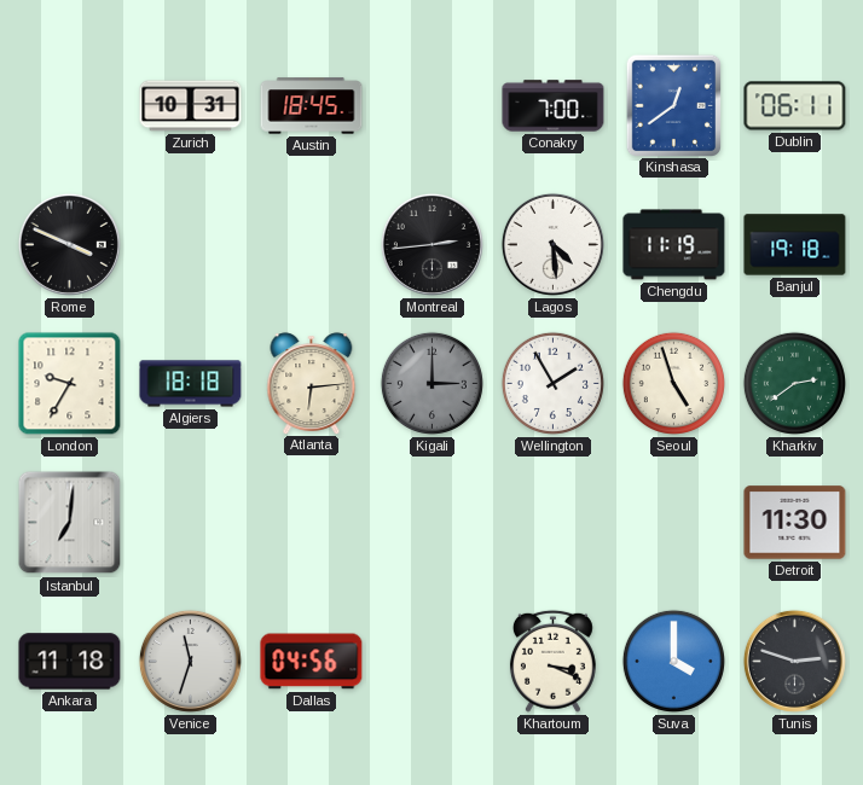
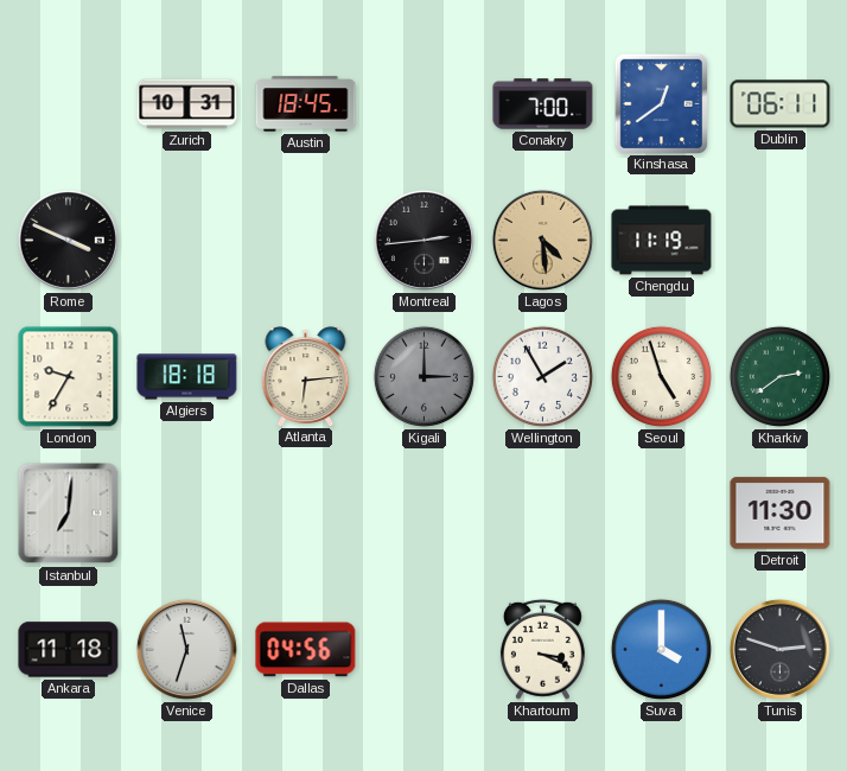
Lagos dial: white -> champagne
Banjul: 19:18 -> none
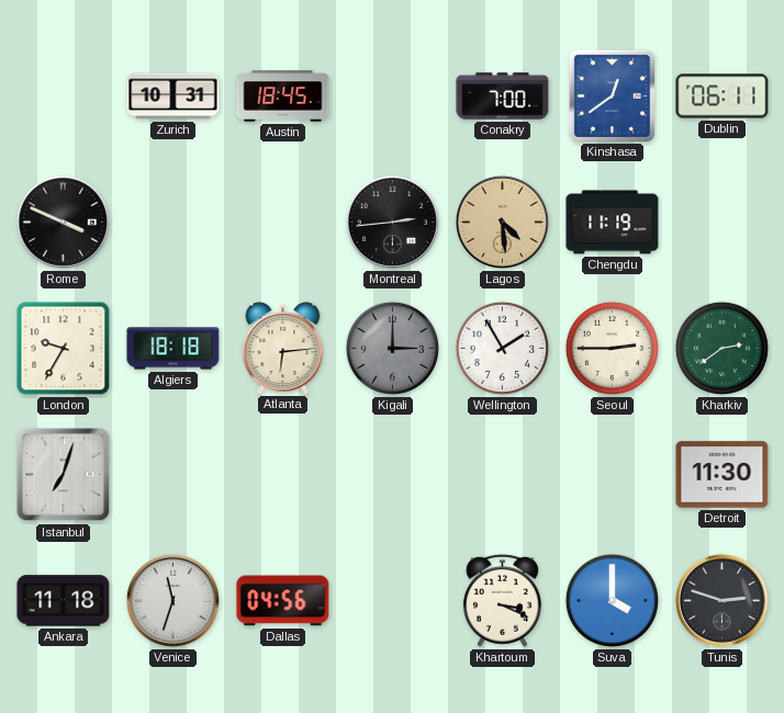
Seoul: 4:57 -> 2:45
Istanbul: 7:01 -> 7:03
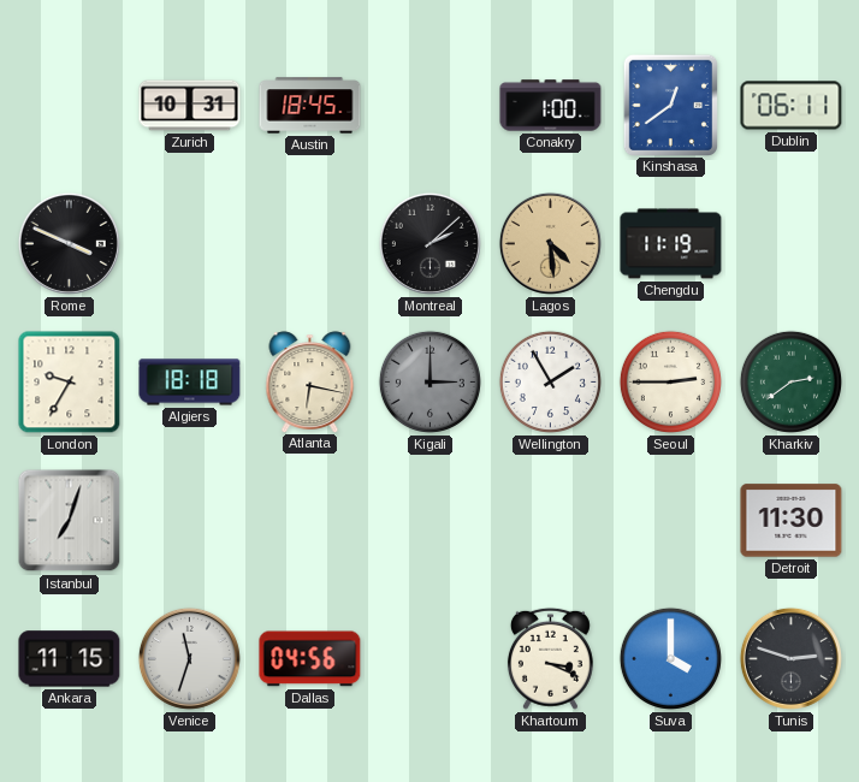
Conakry: 7:00 -> 1:00
Montreal: 2:44 -> 2:08
Atlanta: 6:14 -> 6:17
Ankara: 11:18 -> 11:15
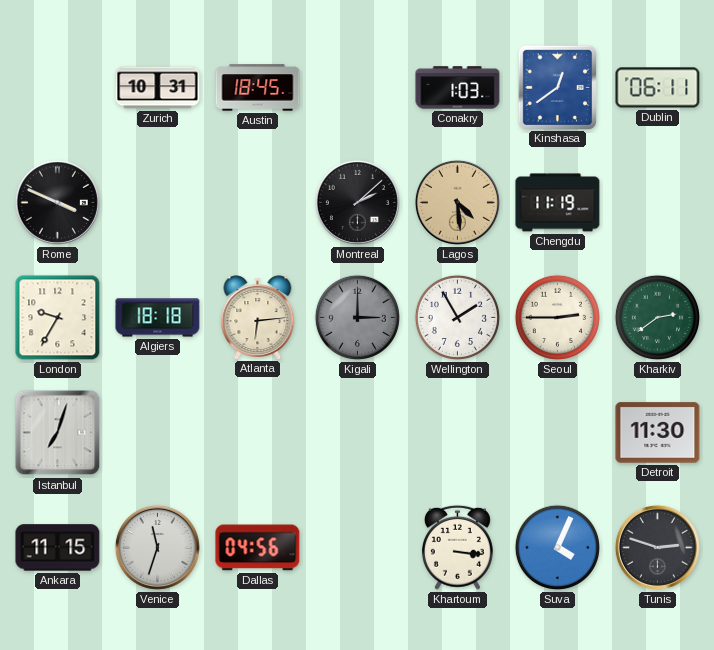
Conakry: 1:00 -> 1:03
Atlanta: 6:17 -> 6:14
Khartoum: 3:19 -> 3:16
Suva: 4:00 -> 4:04
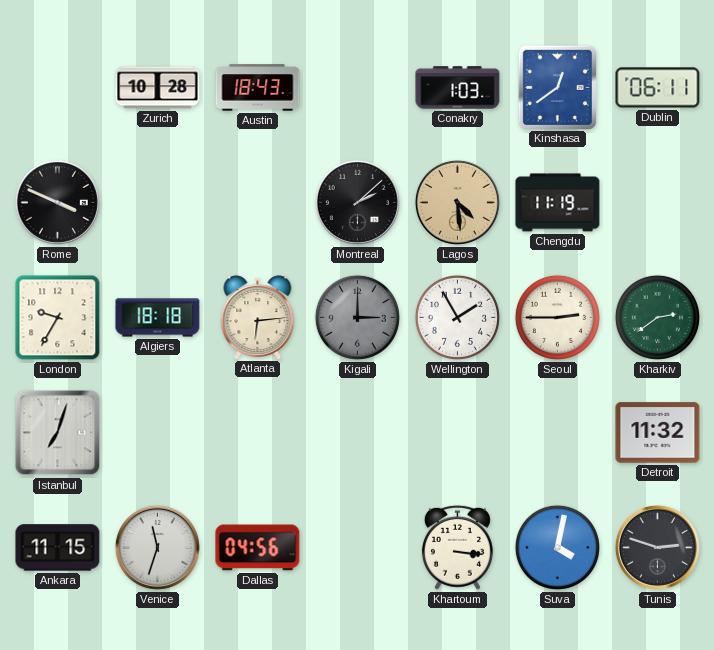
Zurich: 10:31 -> 10:28
Austin: 18:45 -> 18:43
Detroit: 11:30 -> 11:32
Suva: 4:04 -> 4:02
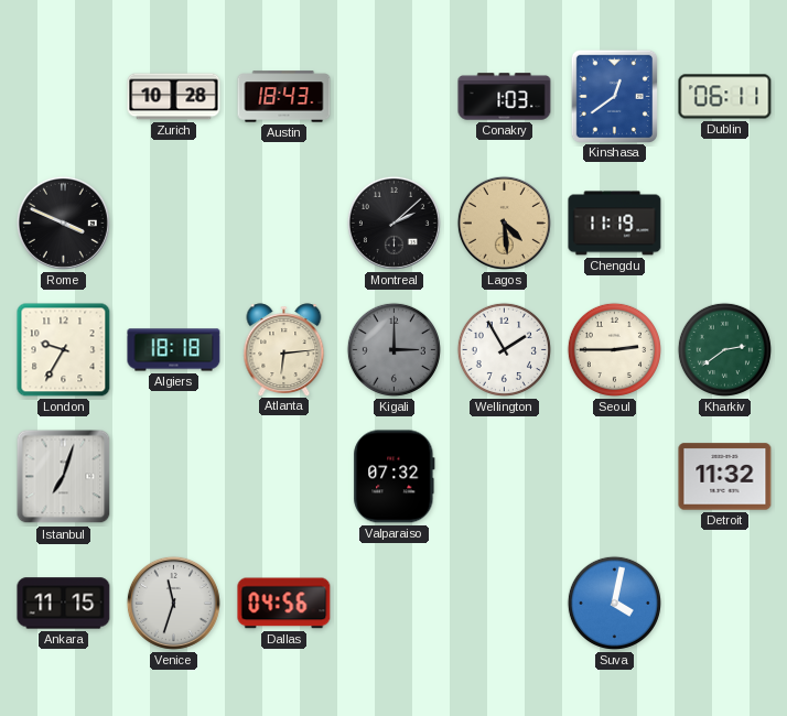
Valparaiso: none -> 07:32
Khartoum: 3:16 -> none
Tunis: 2:48 -> none
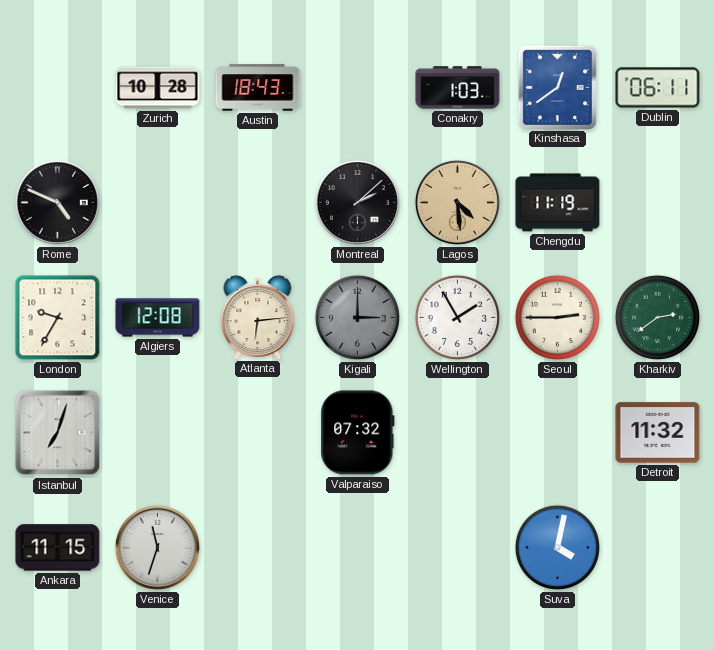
Rome: 3:49 -> 4:49
Algiers: 18:18 -> 12:08
Dallas: 04:56 -> none
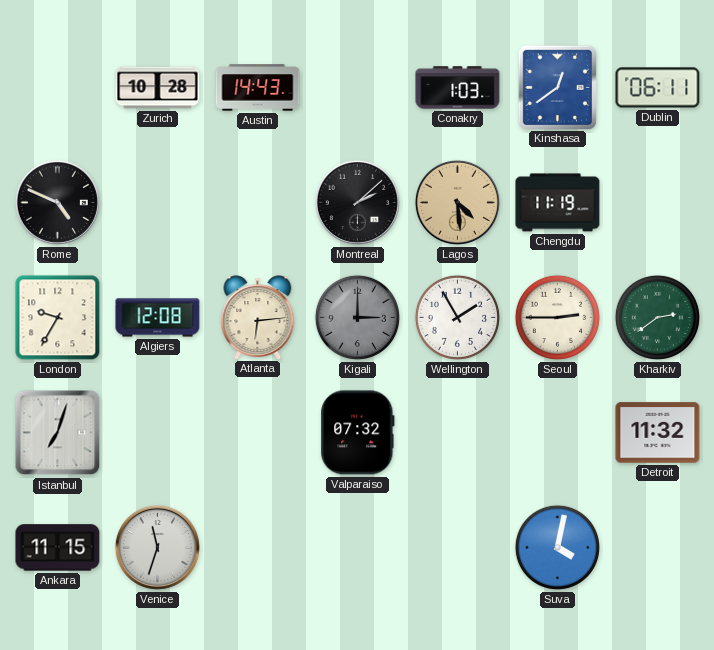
Austin: 18:43 -> 14:43
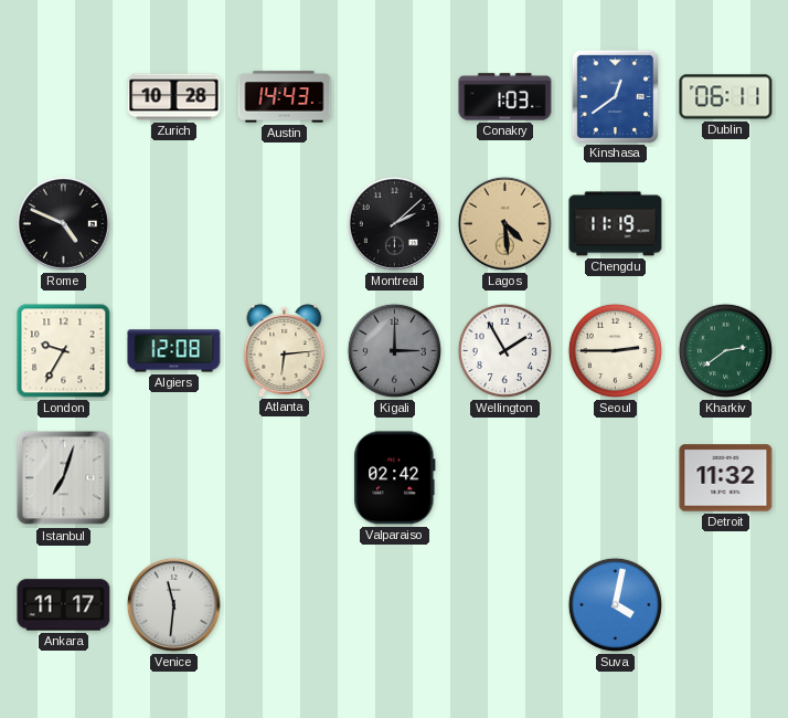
Valparaiso: 07:32 -> 02:42
Ankara: 11:15 -> 11:17
Venice: 11:33 -> 11:31
